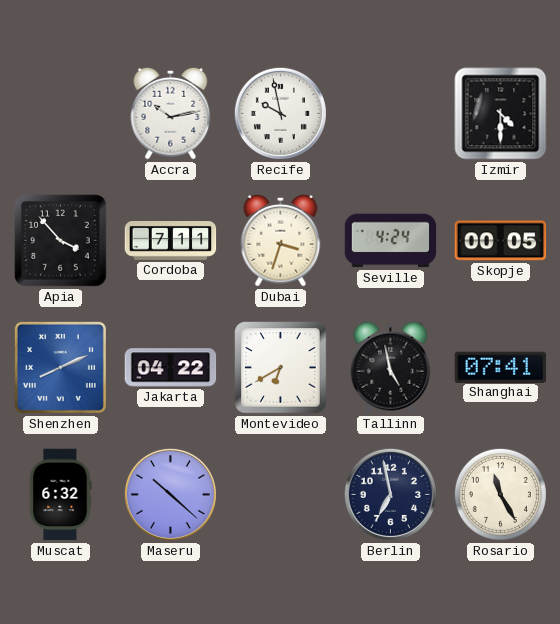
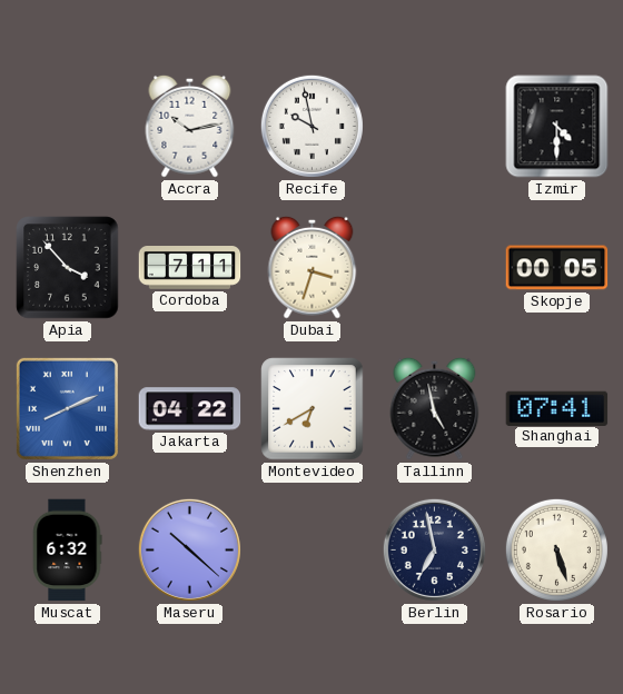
Seville: 4:24 -> none
Rosario: 11:25 -> 5:27
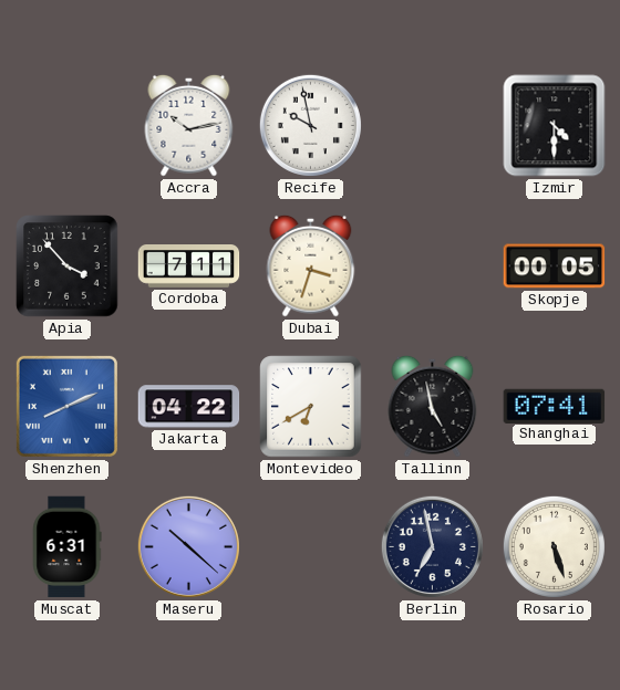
Muscat: 6:32 -> 6:31
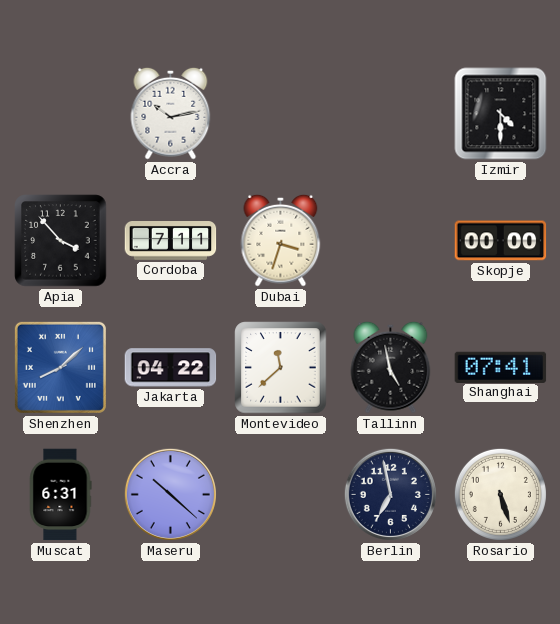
Recife: 9:58 -> none
Skopje: 00:05 -> 00:00
Shenzhen: 8:11 -> 8:08
Montevideo: 6:40 -> 11:38
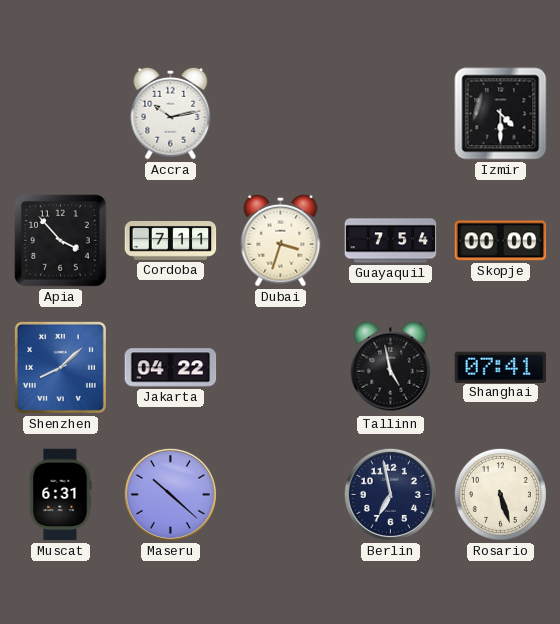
Guayaquil: none -> 7:54
Montevideo: 11:38 -> none
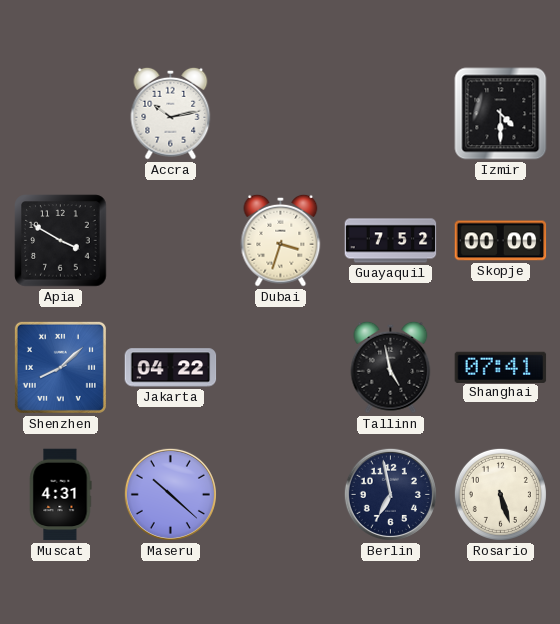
Apia: 3:53 -> 3:50
Cordoba: 7:11 -> none
Guayaquil: 7:54 -> 7:52
Muscat: 6:31 -> 4:31
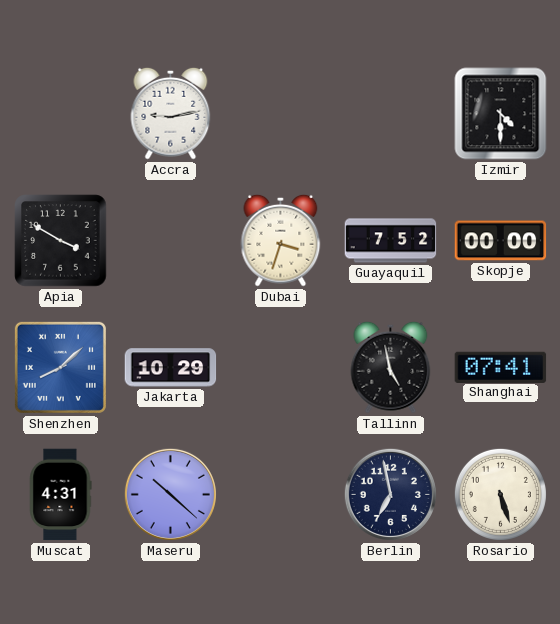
Accra: 10:13 -> 9:13
Jakarta: 04:22 -> 10:29
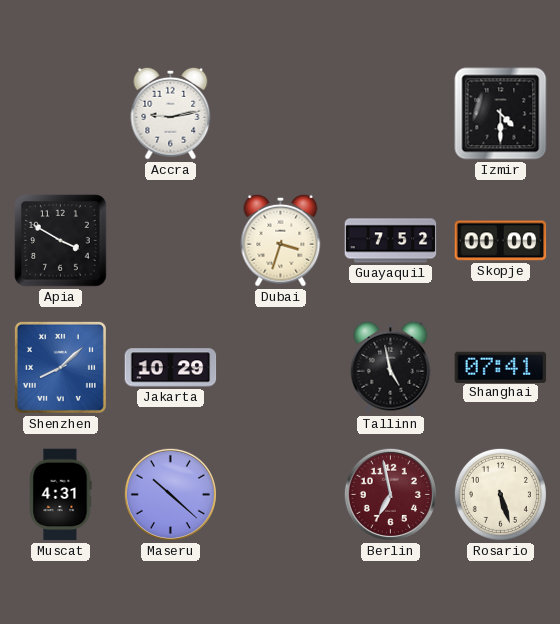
Berlin dial: navy -> burgundy
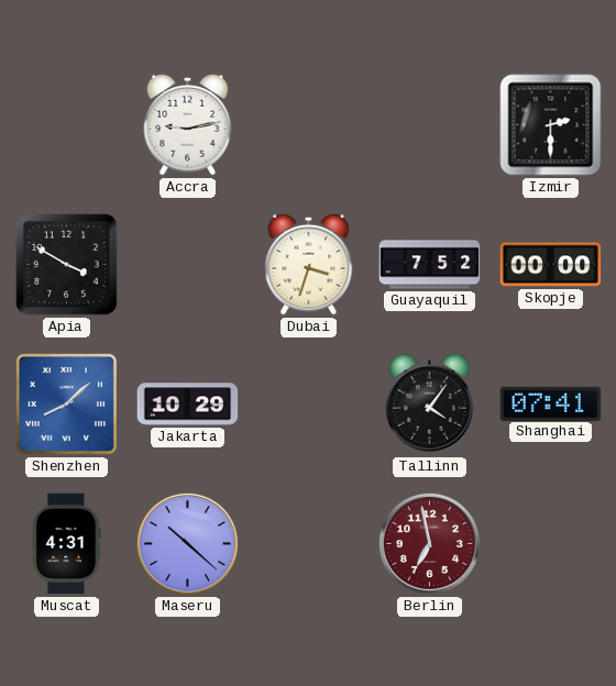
Izmir: 4:30 -> 2:30
Tallinn: 4:58 -> 4:06
Rosario: 5:27 -> none
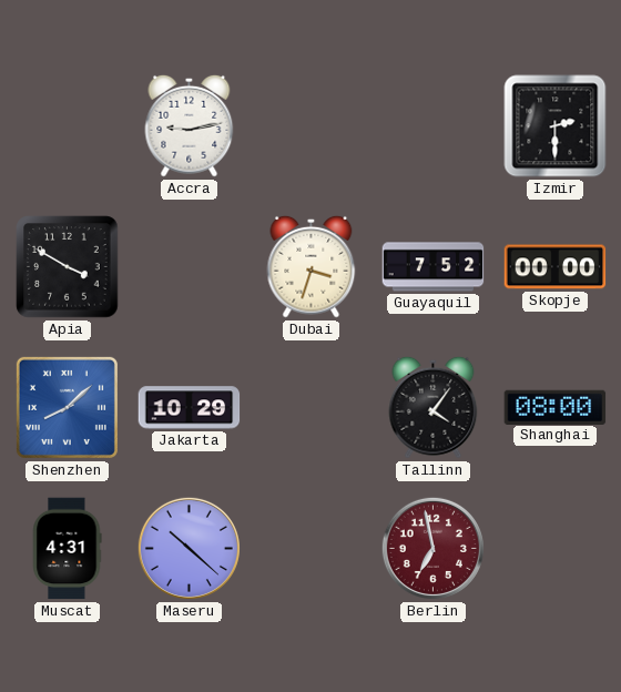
Shanghai: 07:41 -> 08:00
